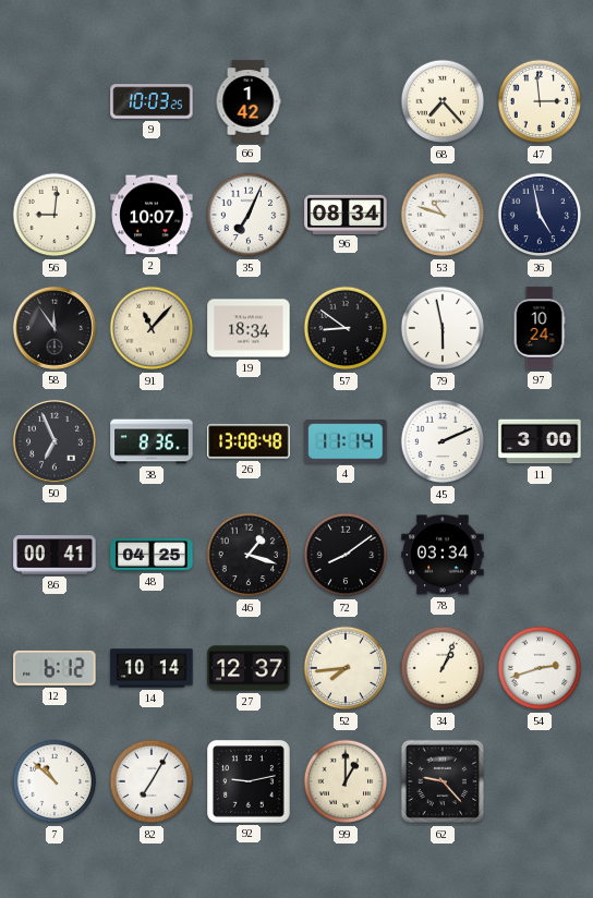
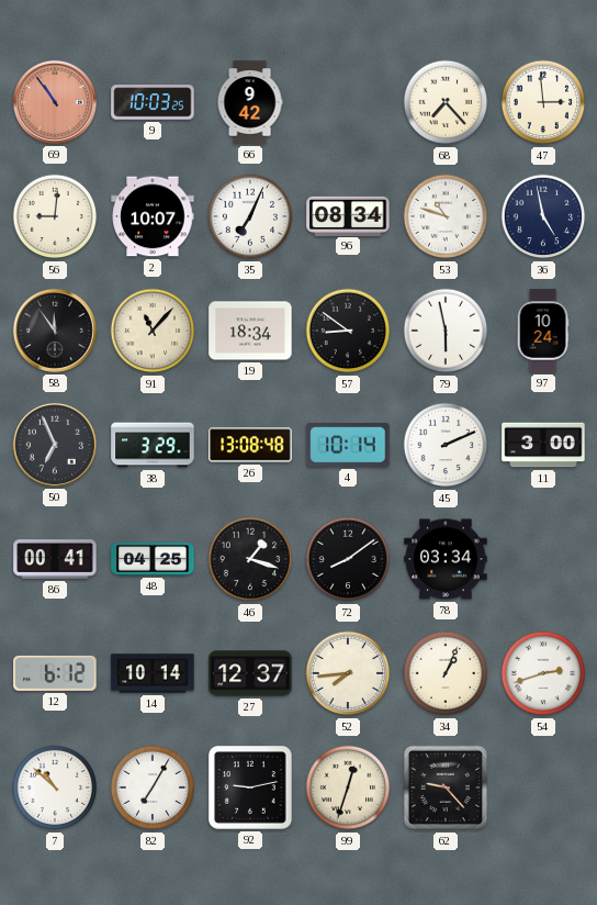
69: none -> 10:54
66: 1:42 -> 9:42
38: 8:36 -> 3:29
4: 11:14 -> 10:14
99: 1:00 -> 12:33
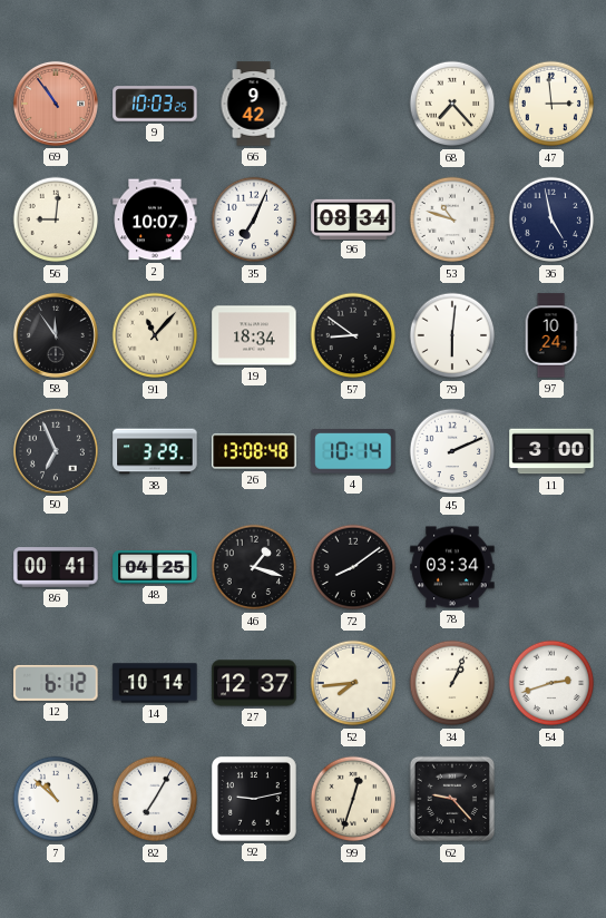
79: 5:58 -> 6:01
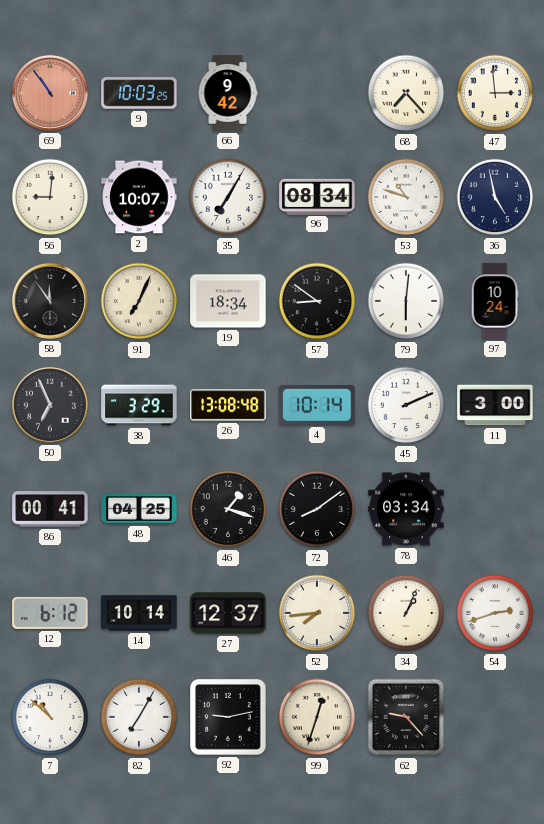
35: 7:04 -> 7:05
91: 11:07 -> 7:04
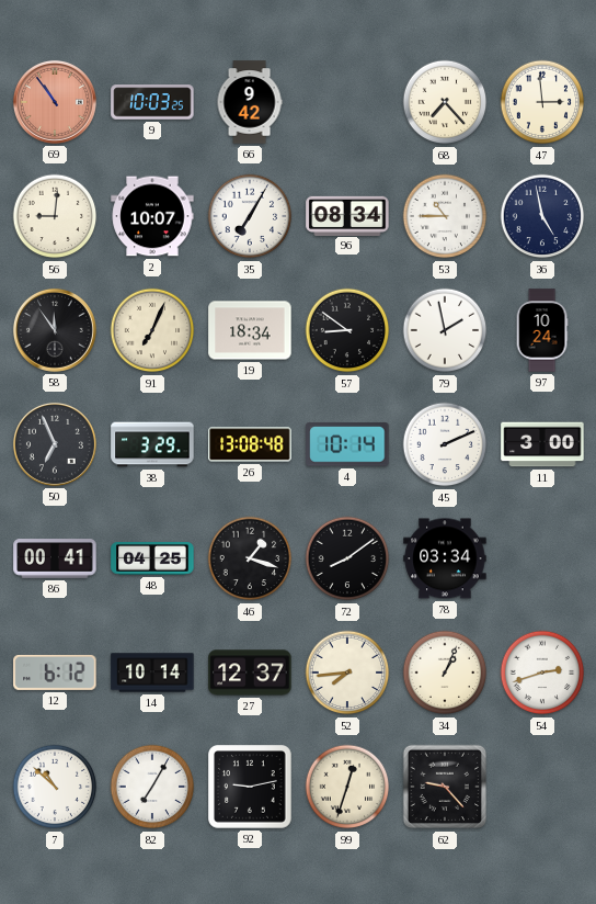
53: 10:48 -> 10:45
79: 6:01 -> 1:58
